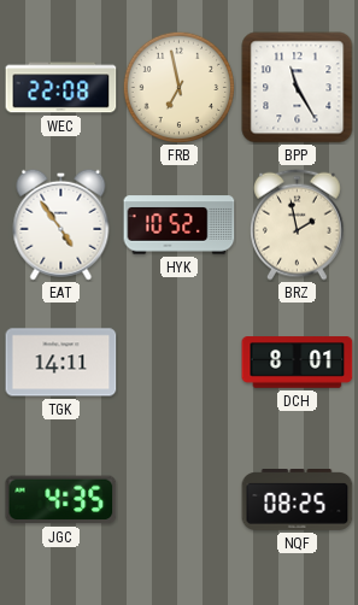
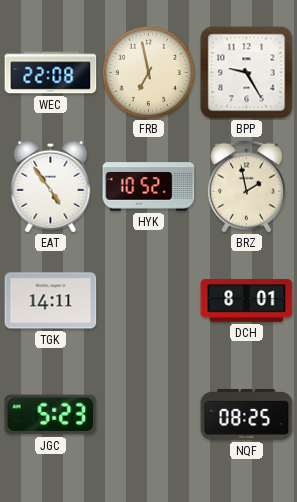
BPP: 11:25 -> 9:25
JGC: 4:35 -> 5:23
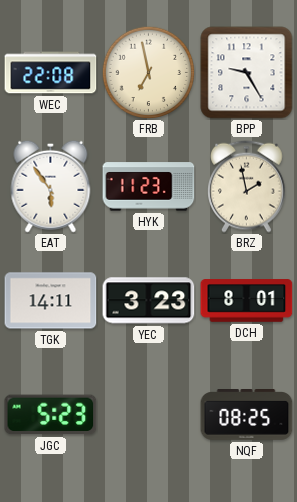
EAT: 4:54 -> 5:54
HYK: 10:52 -> 11:23
YEC: none -> 3:23
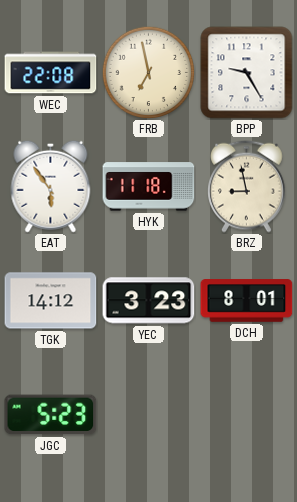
HYK: 11:23 -> 11:18
BRZ: 1:58 -> 8:58
TGK: 14:11 -> 14:12
NQF: 08:25 -> none
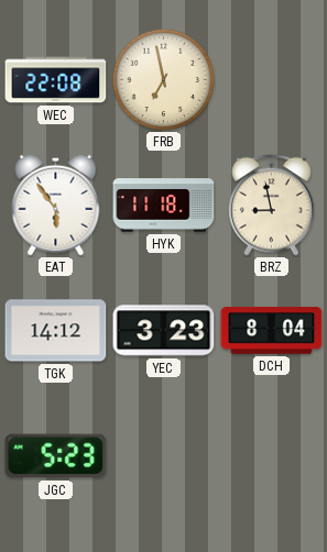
BPP: 9:25 -> none
DCH: 8:01 -> 8:04
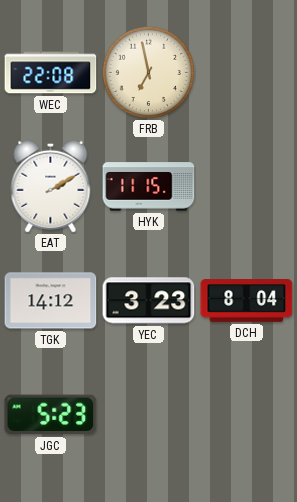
EAT: 5:54 -> 2:10
HYK: 11:18 -> 11:15
BRZ: 8:58 -> none
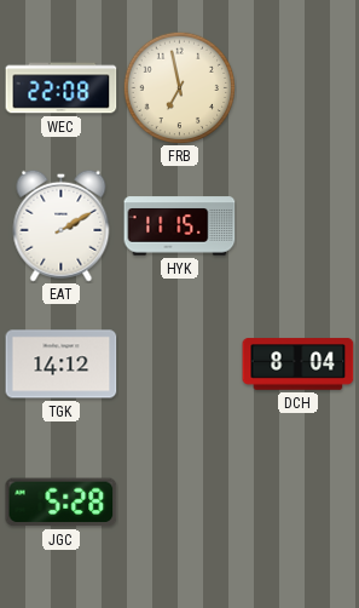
YEC: 3:23 -> none
JGC: 5:23 -> 5:28
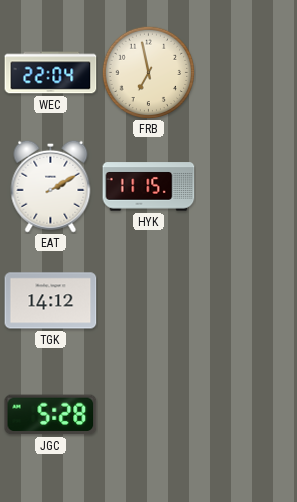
WEC: 22:08 -> 22:04
DCH: 8:04 -> none
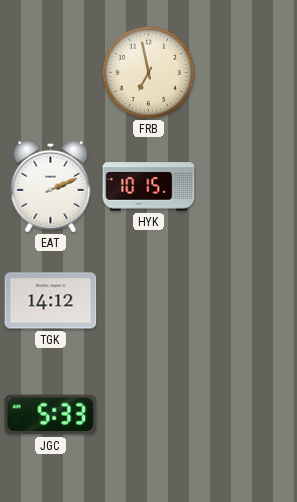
WEC: 22:04 -> none
EAT: 2:10 -> 2:11
HYK: 11:15 -> 10:15
JGC: 5:28 -> 5:33
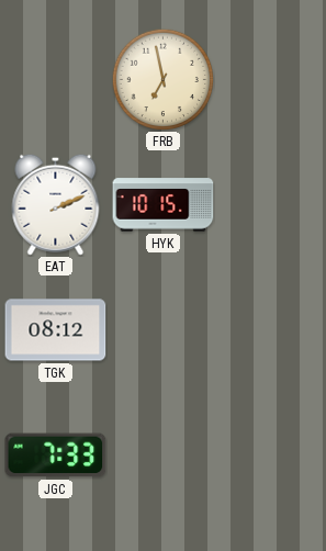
TGK: 14:12 -> 08:12
JGC: 5:33 -> 7:33
